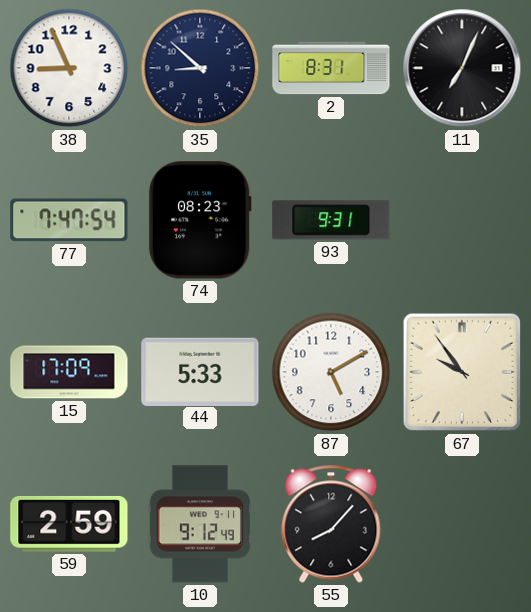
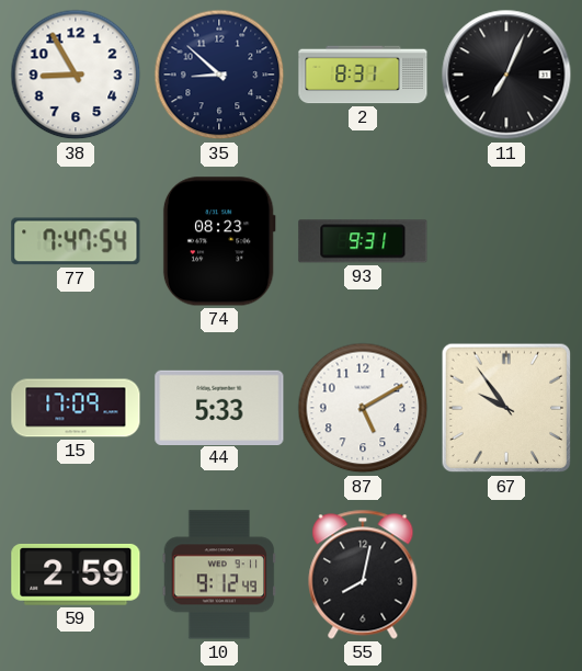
38: 8:56 -> 8:55
55: 8:07 -> 8:02
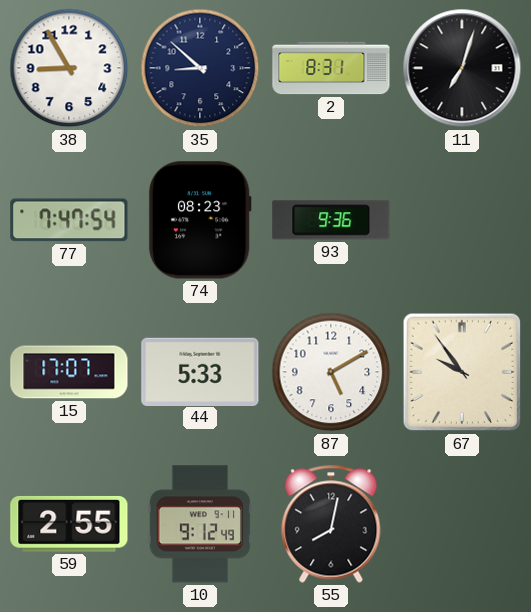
11: 7:04 -> 7:03
93: 9:31 -> 9:36
15: 17:09 -> 17:07
59: 2:59 -> 2:55
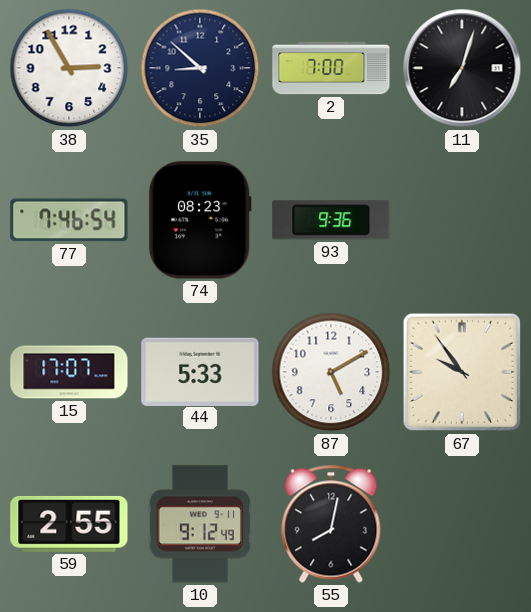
38: 8:55 -> 2:55
2: 8:31 -> 7:00
77: 7:47 -> 7:46
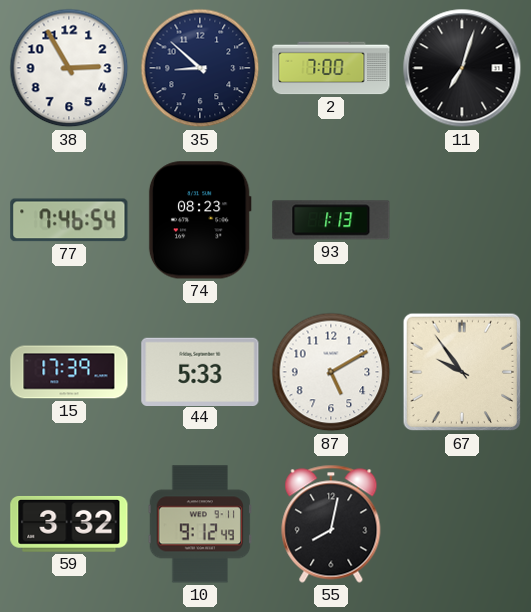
93: 9:36 -> 1:13
15: 17:07 -> 17:39
59: 2:55 -> 3:32
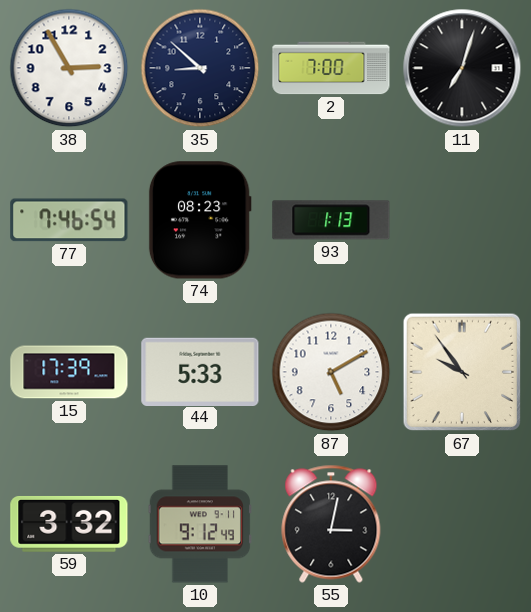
55: 8:02 -> 3:02
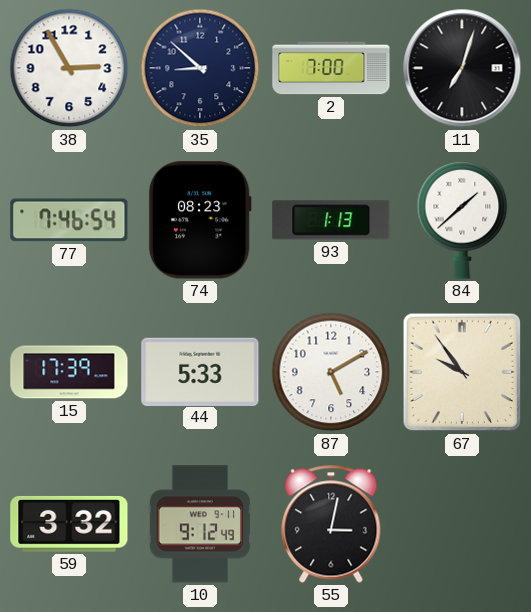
84: none -> 1:38
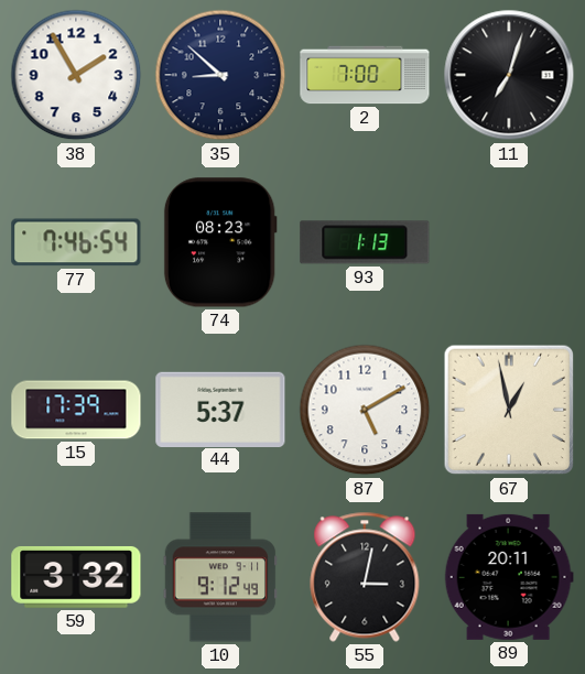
38: 2:55 -> 1:55
84: 1:38 -> none
44: 5:33 -> 5:37
67: 9:54 -> 12:58
89: none -> 20:11
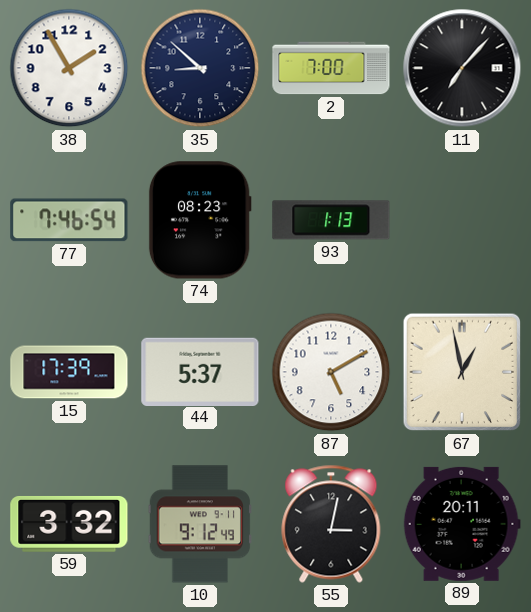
11: 7:03 -> 7:07
